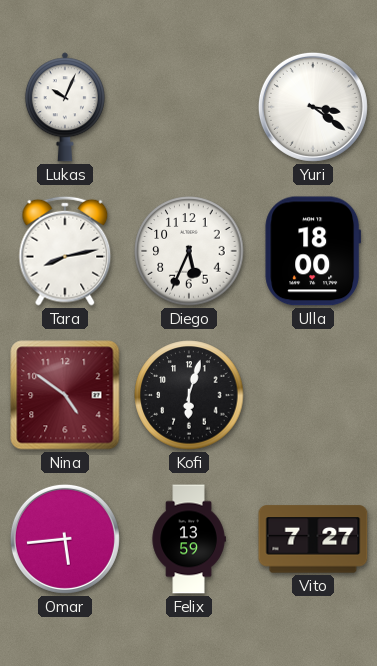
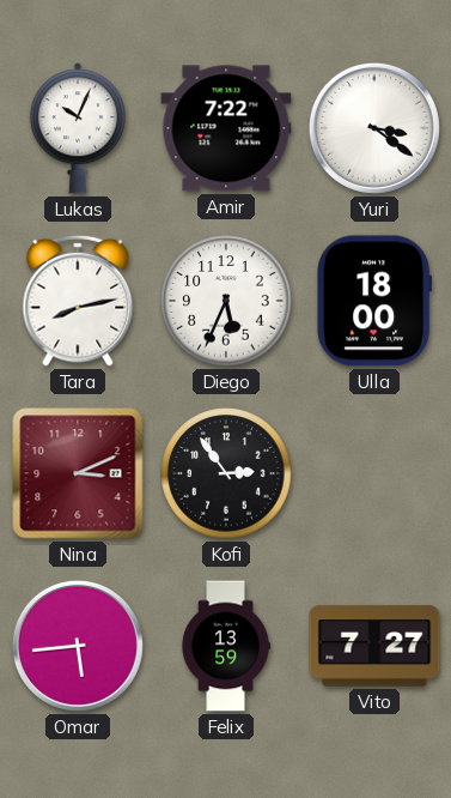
Amir: none -> 7:22
Nina: 4:51 -> 3:11
Kofi: 6:03 -> 2:54
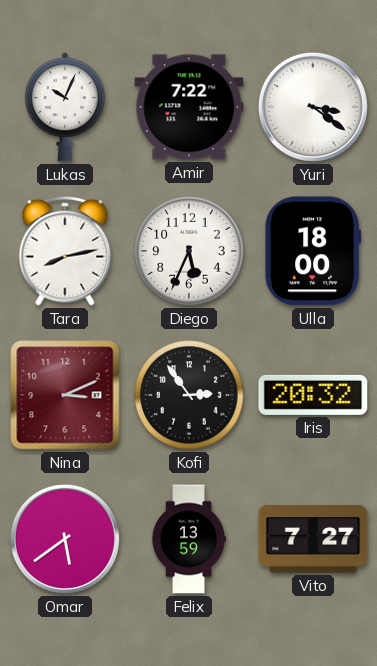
Iris: none -> 20:32
Omar: 5:44 -> 5:39
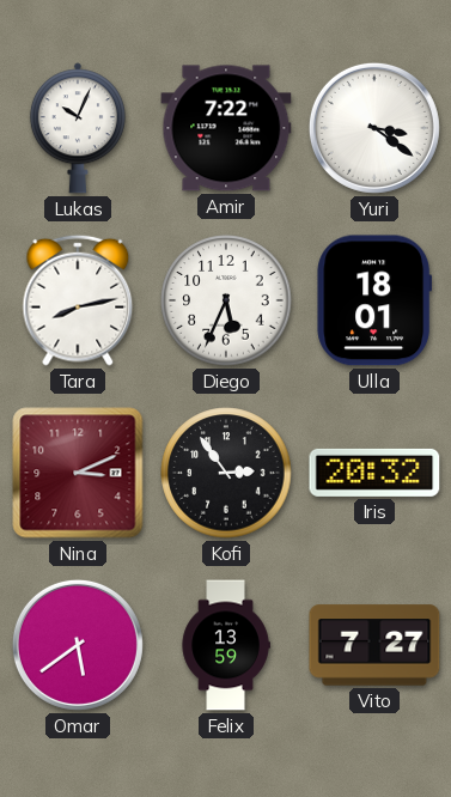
Ulla: 18:00 -> 18:01
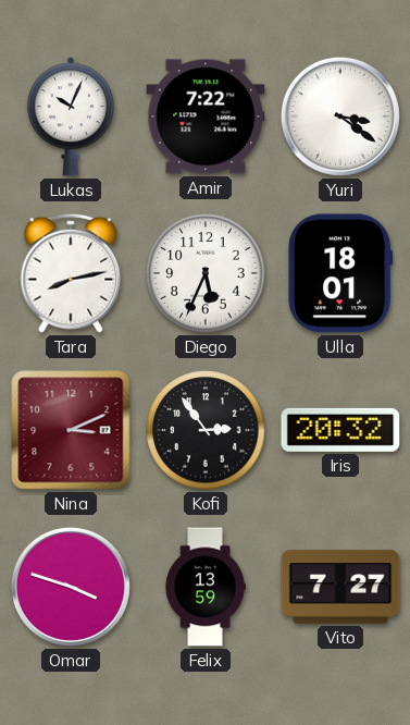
Omar: 5:39 -> 3:48
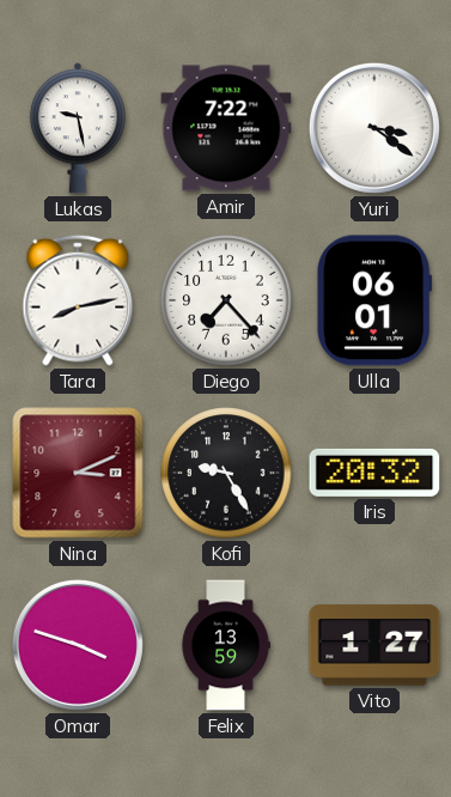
Lukas: 10:04 -> 9:28
Diego: 5:34 -> 7:23
Ulla: 18:01 -> 06:01
Kofi: 2:54 -> 9:25
Vito: 7:27 -> 1:27
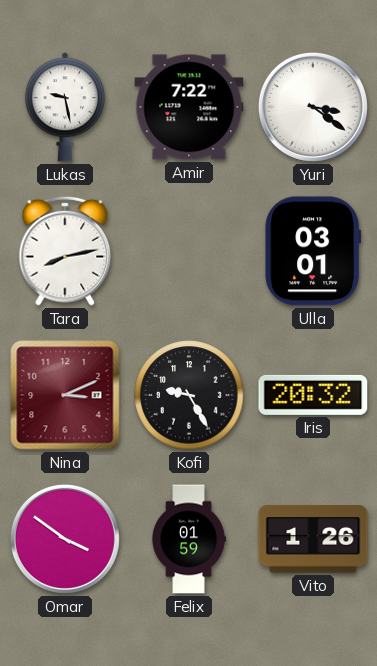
Diego: 7:23 -> none
Ulla: 06:01 -> 03:01
Omar: 3:48 -> 3:51
Felix: 13:59 -> 01:59
Vito: 1:27 -> 1:26
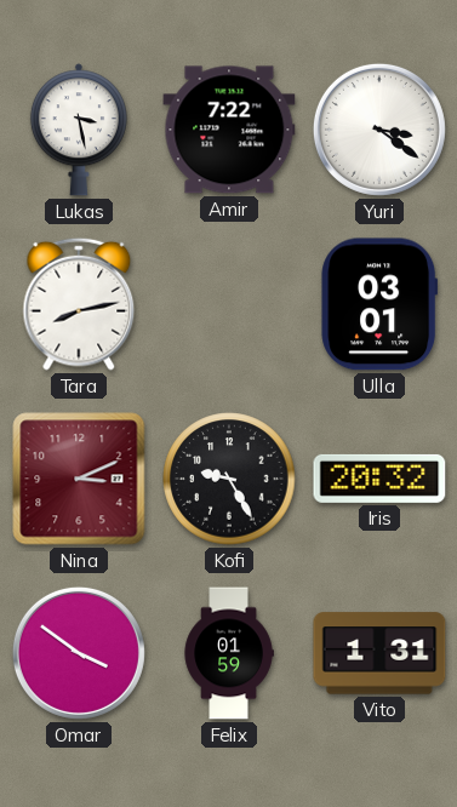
Lukas: 9:28 -> 3:28
Vito: 1:26 -> 1:31
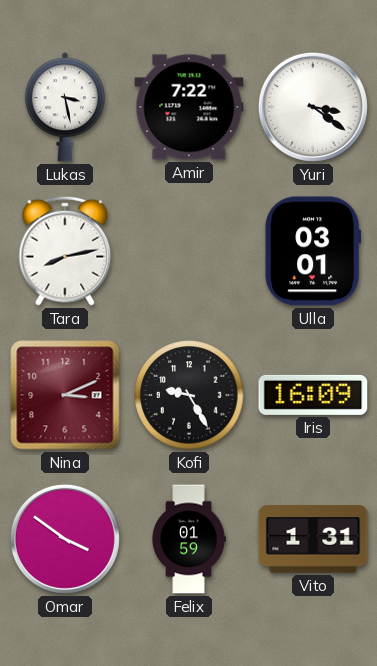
Iris: 20:32 -> 16:09
